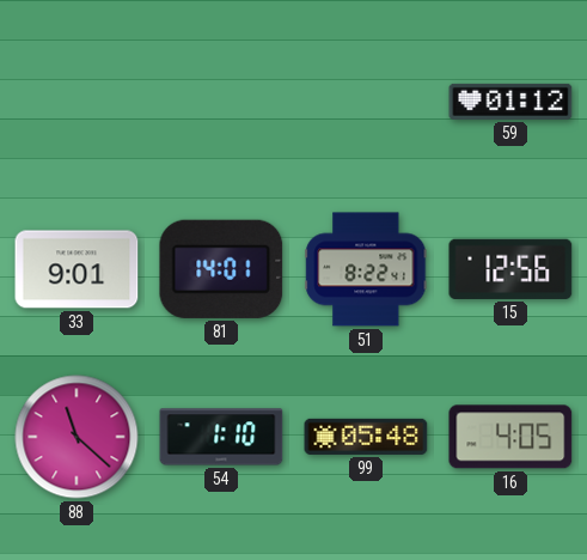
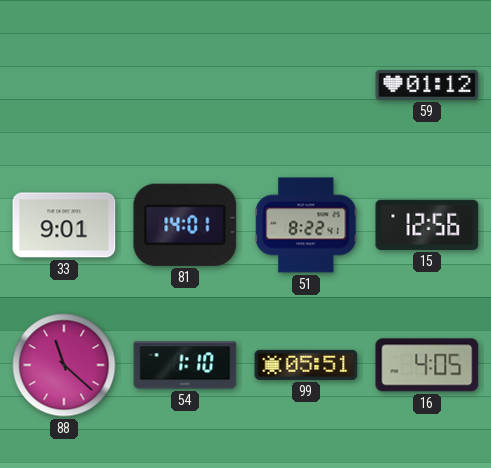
99: 05:48 -> 05:51
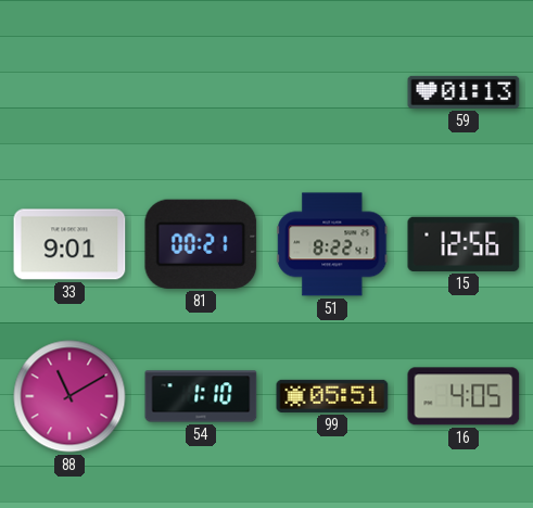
59: 01:12 -> 01:13
81: 14:01 -> 00:21
88: 11:22 -> 11:10
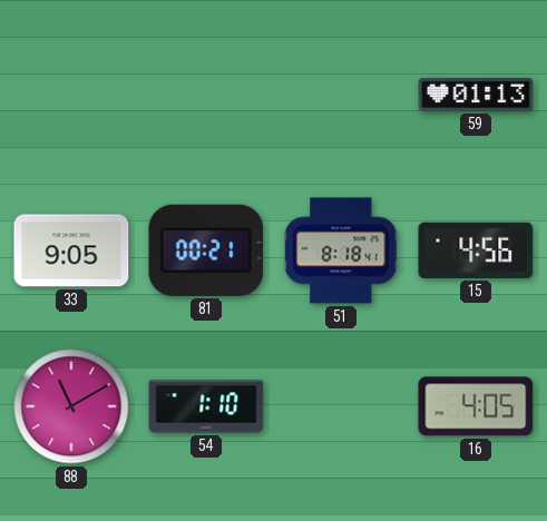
33: 9:01 -> 9:05
51: 8:22 -> 8:18
15: 12:56 -> 4:56
99: 05:51 -> none
